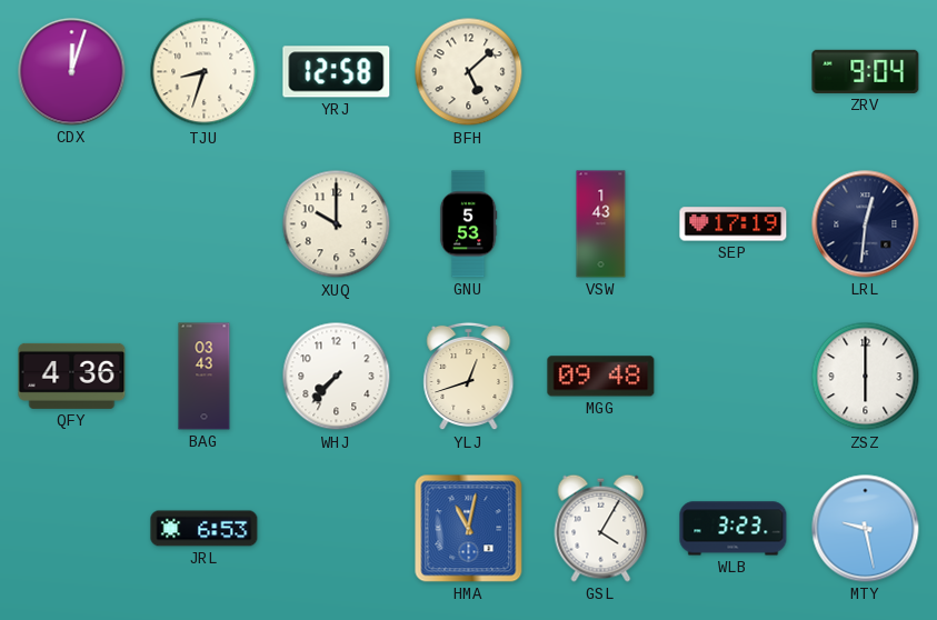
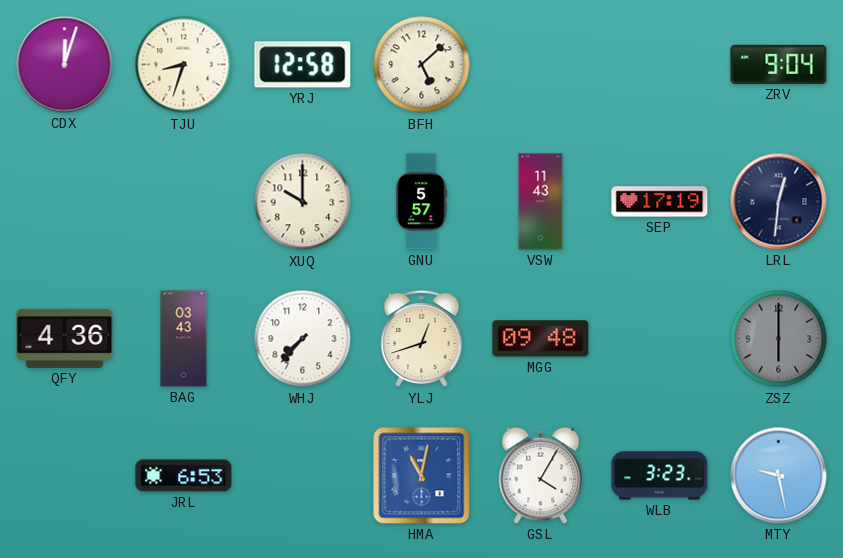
GNU: 5:53 -> 5:57
VSW: 1:43 -> 11:43
ZSZ dial: white -> grey
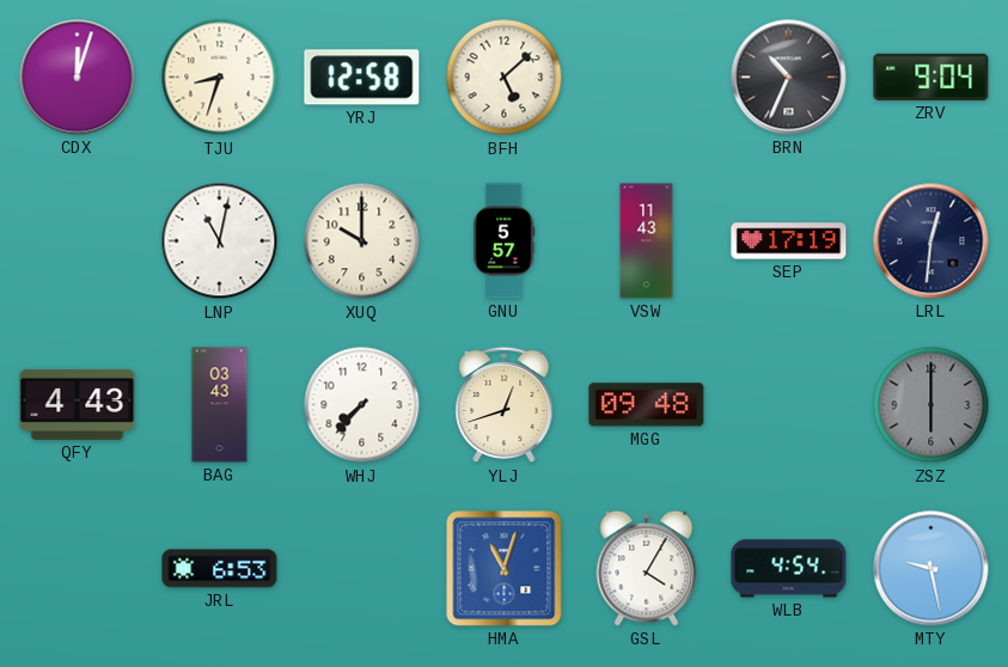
BRN: none -> 10:34
LNP: none -> 11:02
QFY: 4:36 -> 4:43
HMA: 11:02 -> 11:03
WLB: 3:23 -> 4:54
